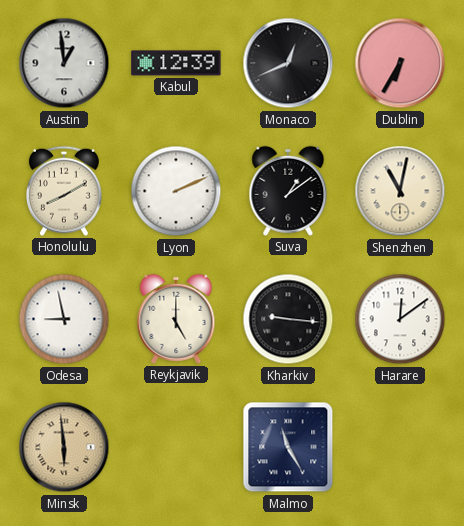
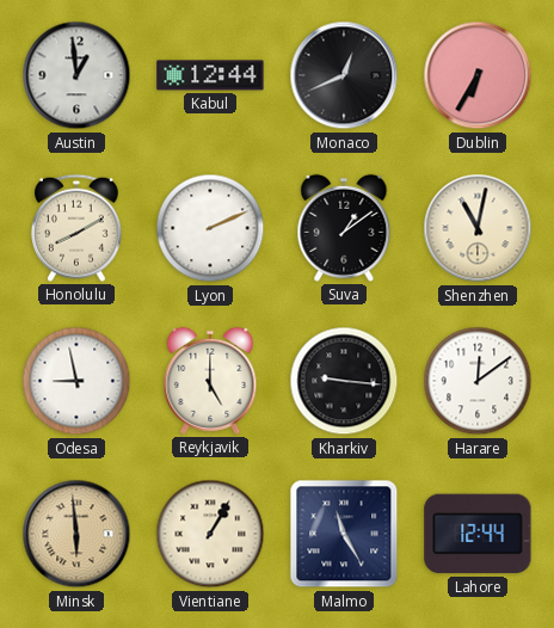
Kabul: 12:39 -> 12:44
Vientiane: none -> 1:05
Lahore: none -> 12:44
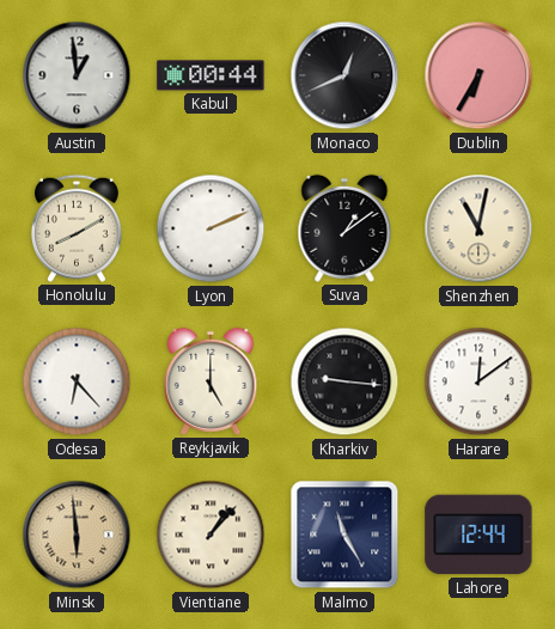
Kabul: 12:44 -> 00:44
Odesa: 8:58 -> 6:23
Vientiane: 1:05 -> 1:07
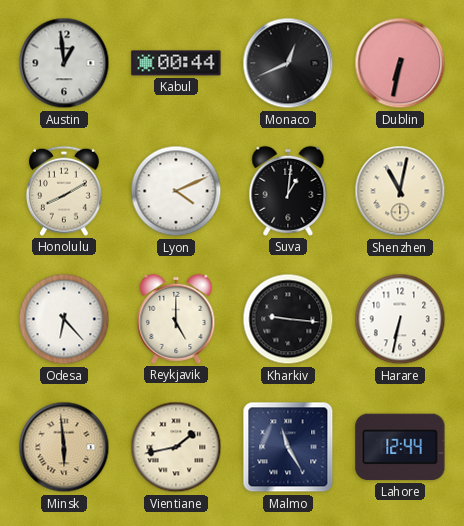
Dublin: 6:35 -> 6:32
Lyon: 2:11 -> 4:11
Suva: 1:09 -> 1:01
Harare: 12:09 -> 6:32
Vientiane: 1:07 -> 1:43
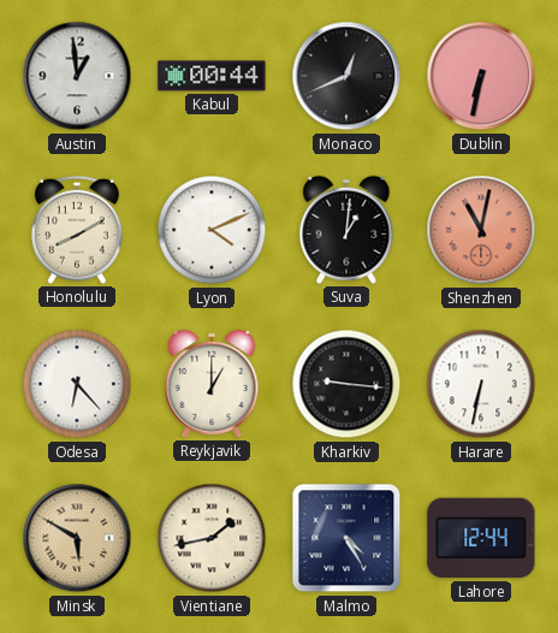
Shenzhen dial: cream -> salmon
Reykjavik: 5:00 -> 1:00
Minsk: 5:59 -> 5:50
Malmo: 11:25 -> 4:25
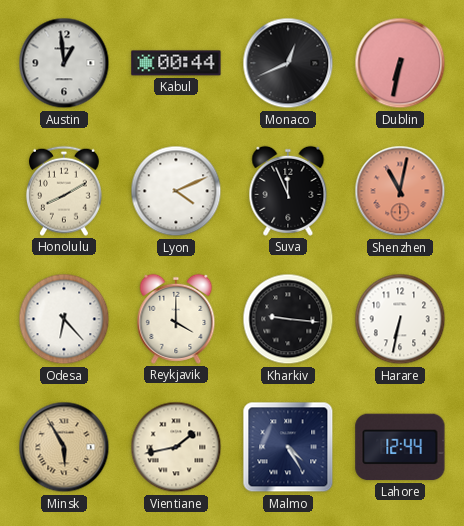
Suva: 1:01 -> 11:56
Reykjavik: 1:00 -> 4:00
Minsk: 5:50 -> 5:55
